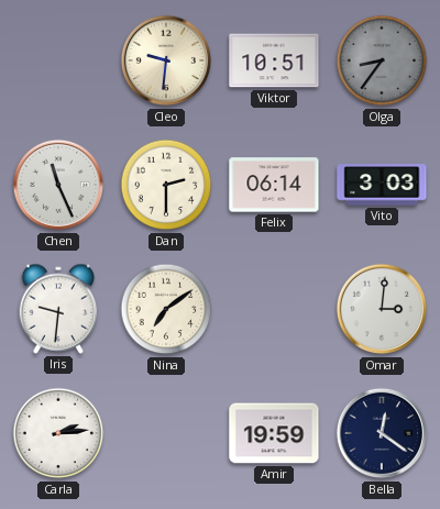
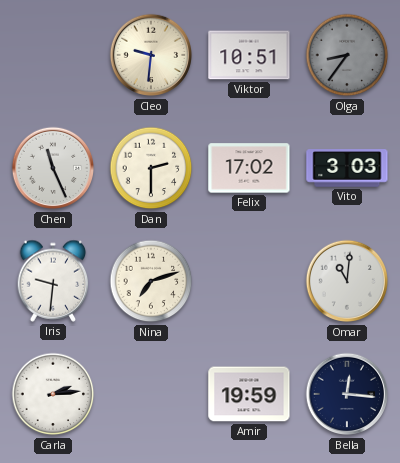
Felix: 06:14 -> 17:02
Nina: 7:09 -> 7:12
Omar: 3:01 -> 11:01
Bella: 12:21 -> 12:16
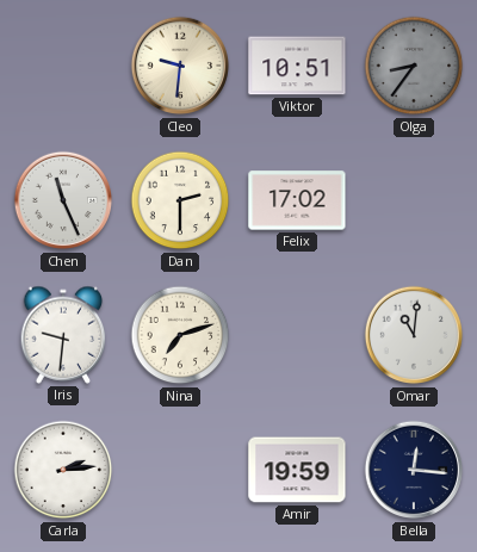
Vito: 3:03 -> none
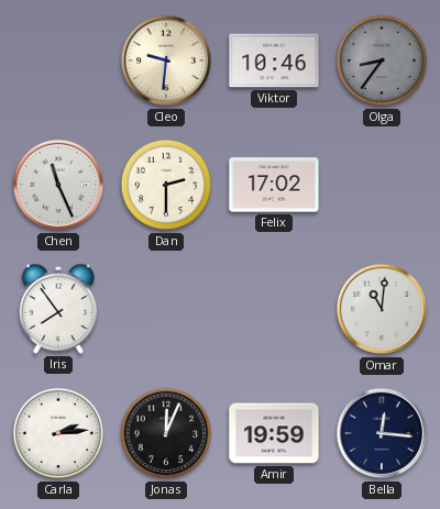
Viktor: 10:51 -> 10:46
Iris: 9:31 -> 7:54
Nina: 7:12 -> none
Jonas: none -> 12:04
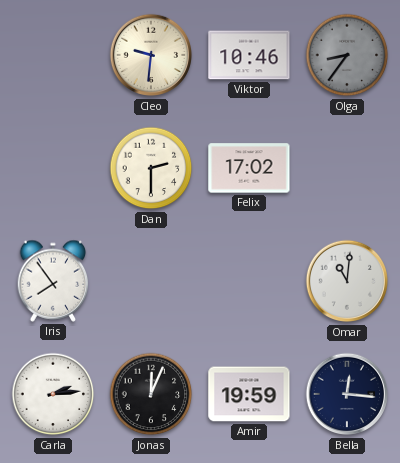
Chen: 11:26 -> none
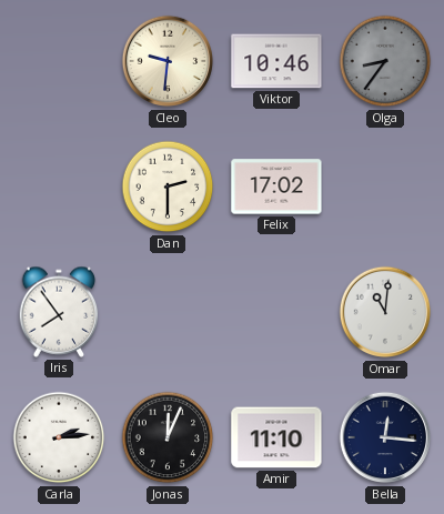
Amir: 19:59 -> 11:10
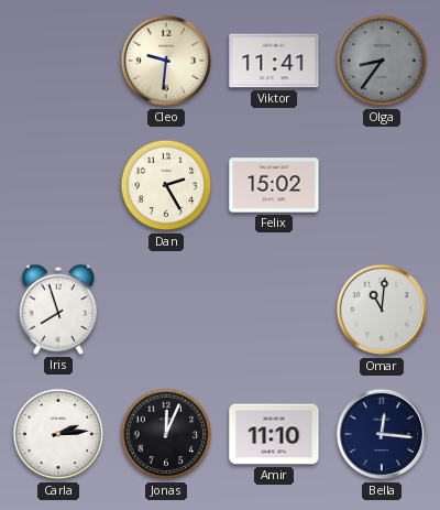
Viktor: 10:46 -> 11:41
Dan: 2:30 -> 2:25
Felix: 17:02 -> 15:02
Iris: 7:54 -> 7:57
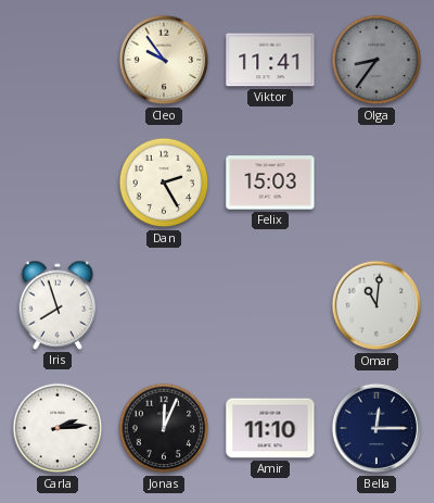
Cleo: 9:31 -> 9:54
Felix: 15:02 -> 15:03
Bella: 12:16 -> 12:15
